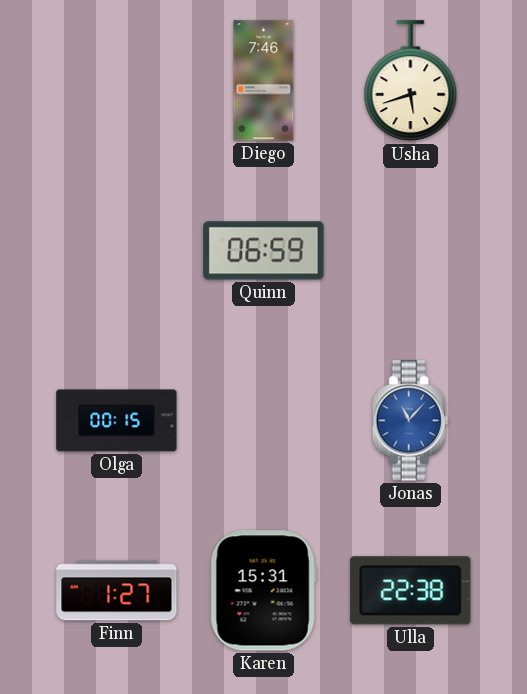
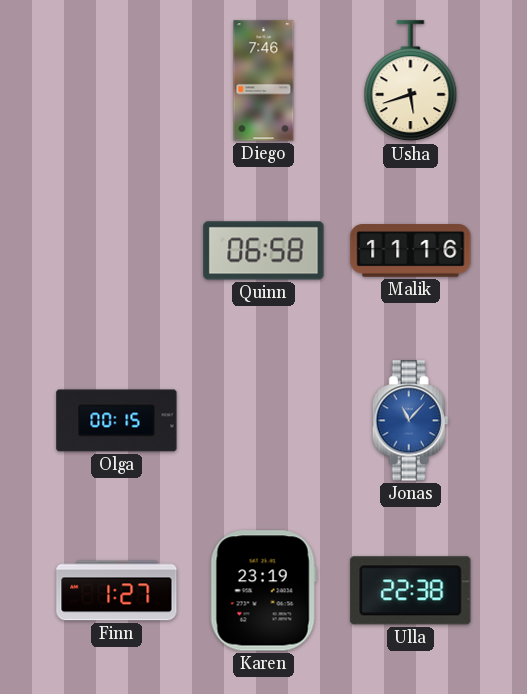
Quinn: 06:59 -> 06:58
Malik: none -> 11:16
Karen: 15:31 -> 23:19
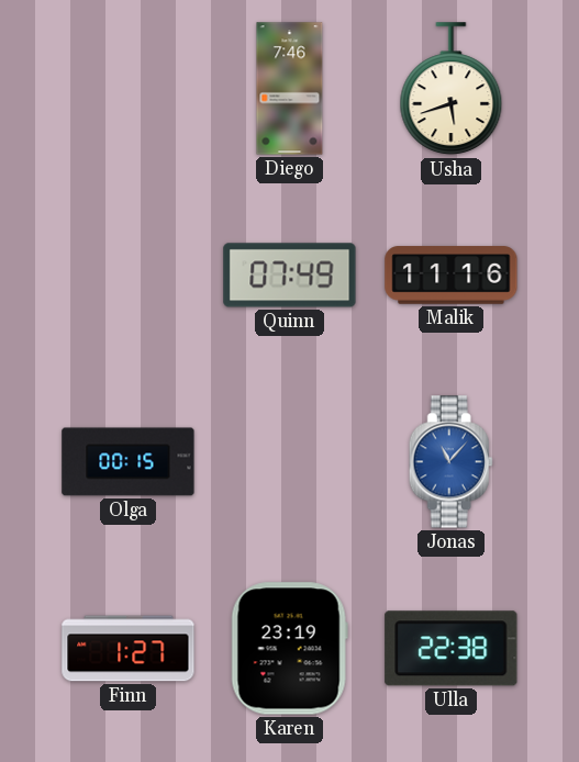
Quinn: 06:58 -> 07:49
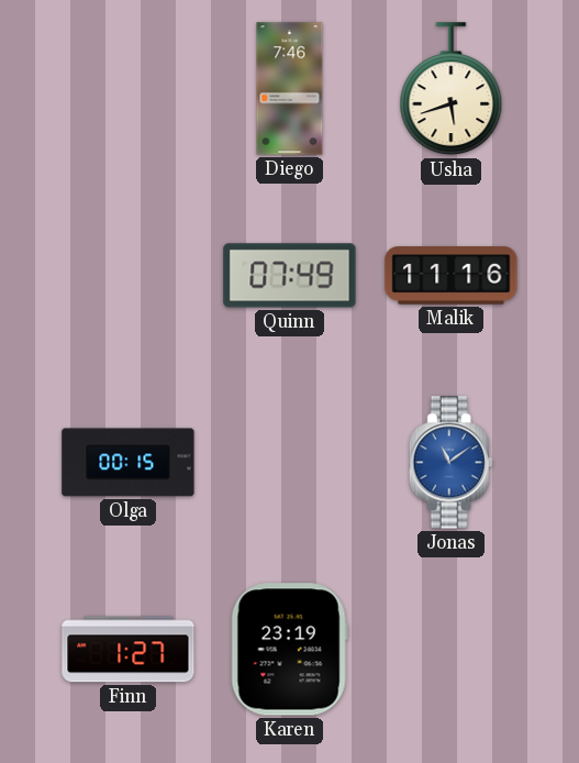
Jonas: 11:07 -> 11:09
Ulla: 22:38 -> none
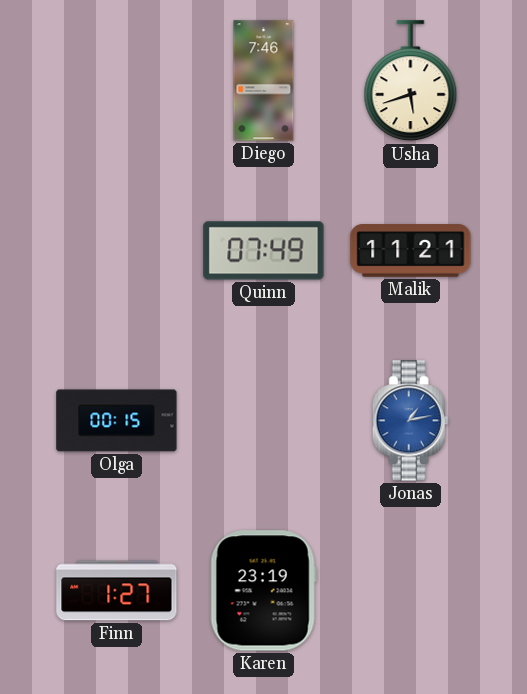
Malik: 11:16 -> 11:21
Jonas: 11:09 -> 1:13
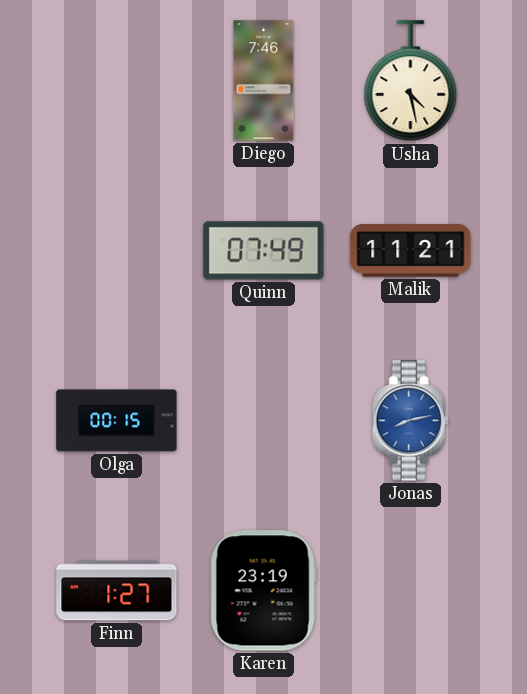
Usha: 5:42 -> 4:28
Jonas: 1:13 -> 8:13
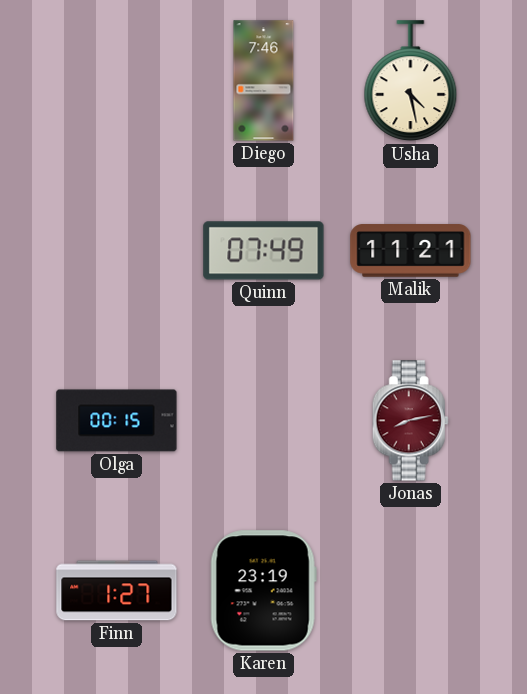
Jonas dial: blue -> burgundy
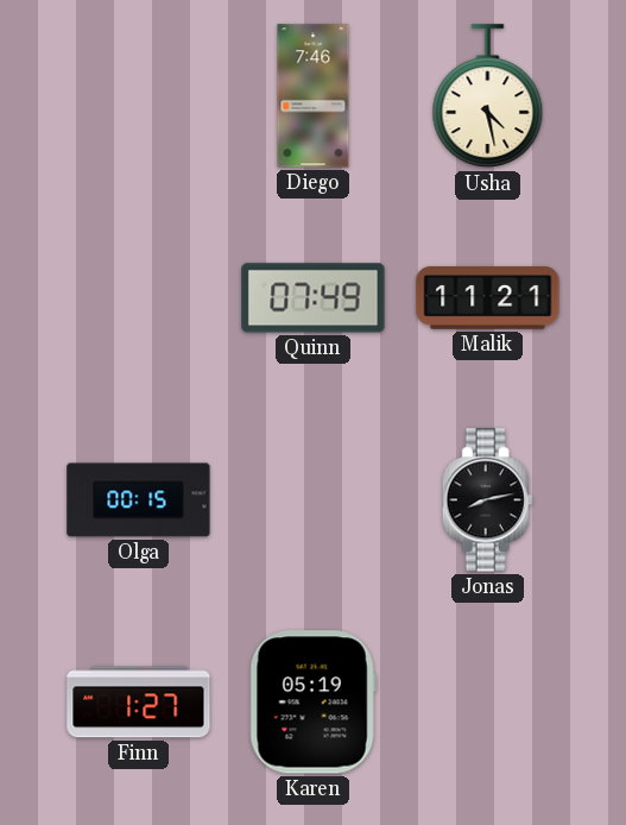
Jonas dial: burgundy -> black
Karen: 23:19 -> 05:19
